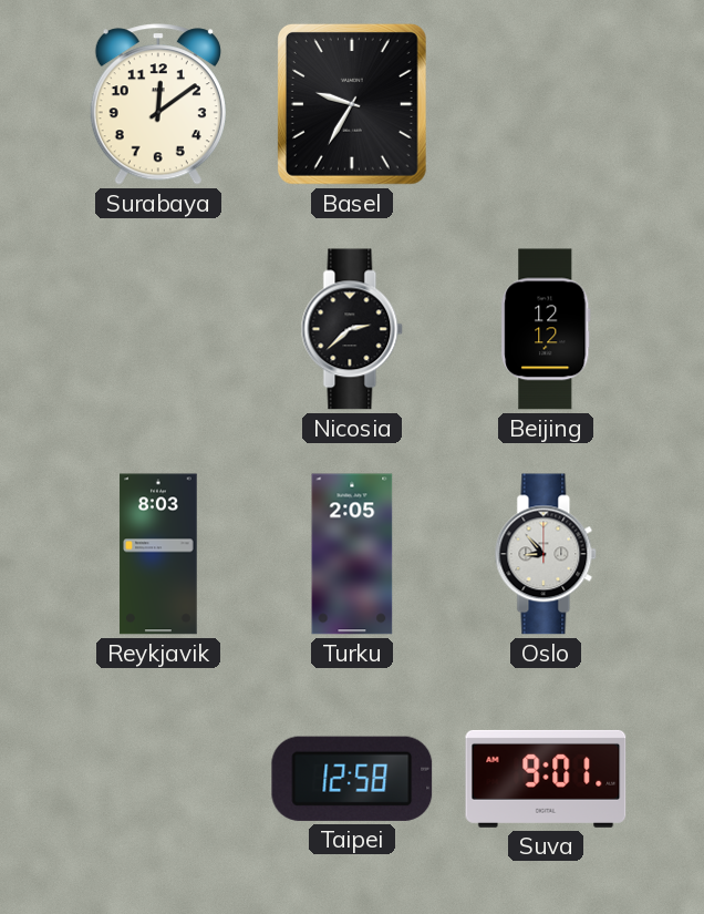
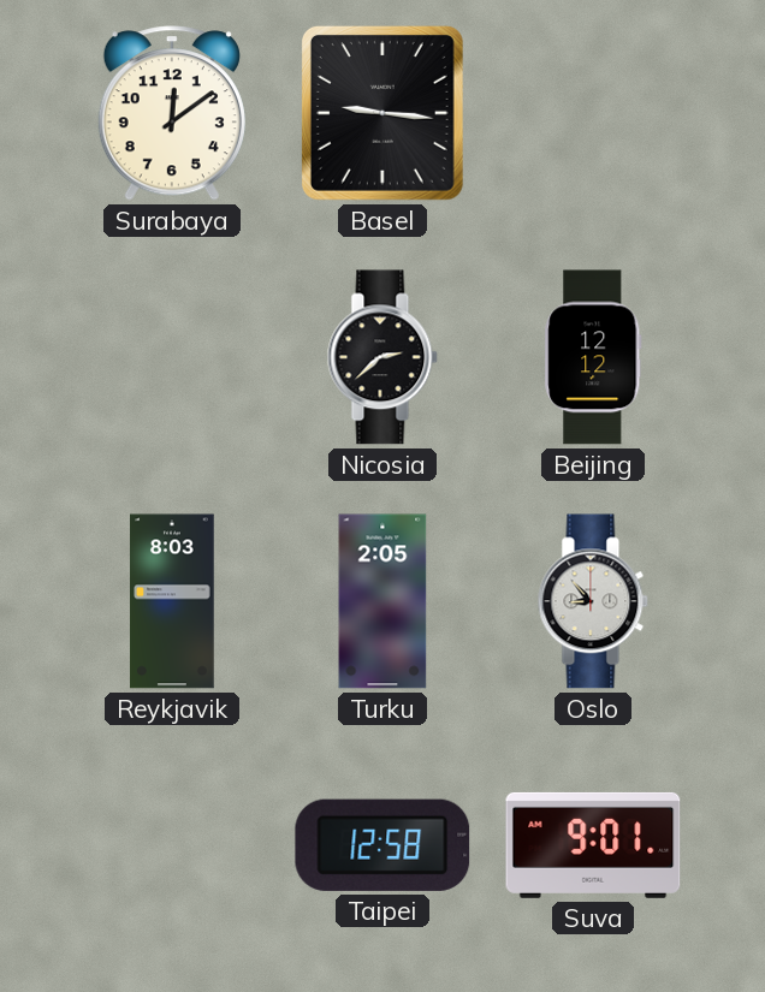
Basel: 9:35 -> 9:16
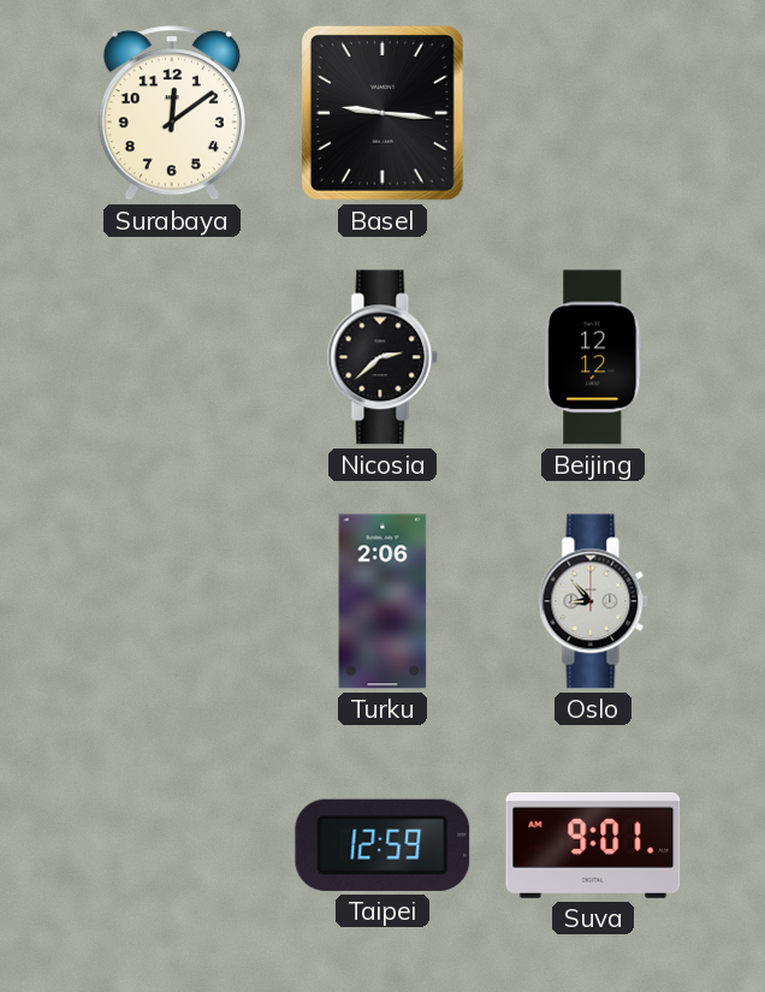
Reykjavik: 8:03 -> none
Turku: 2:05 -> 2:06
Taipei: 12:58 -> 12:59
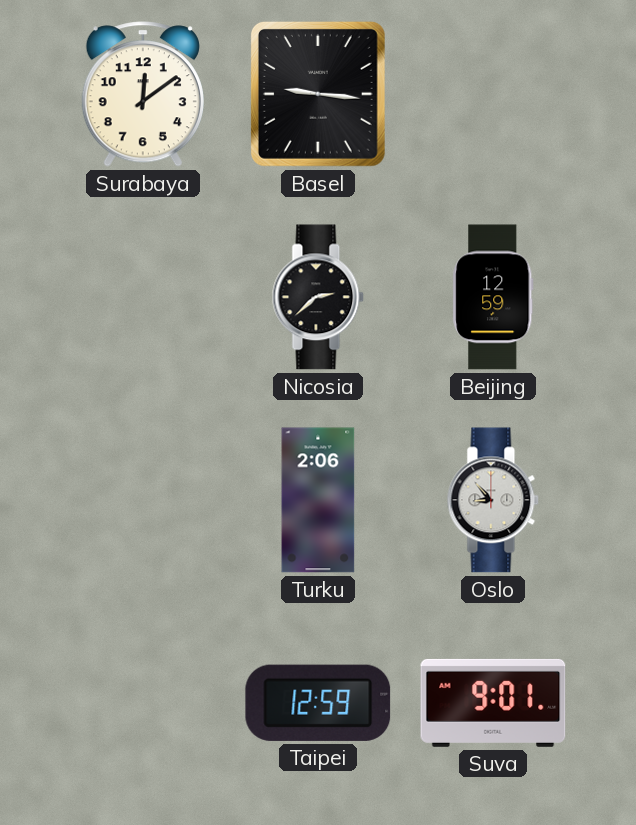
Beijing: 12:12 -> 12:59
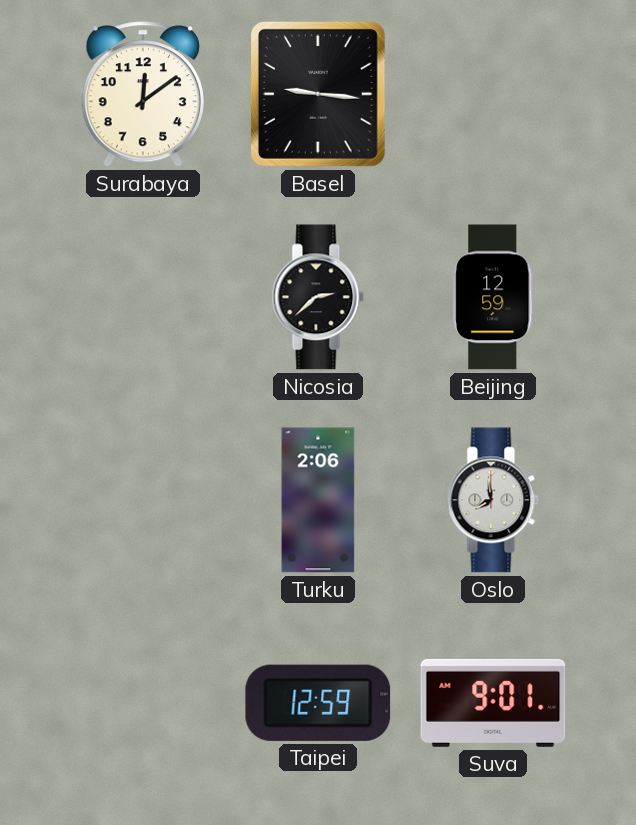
Oslo: 8:53 -> 7:59
